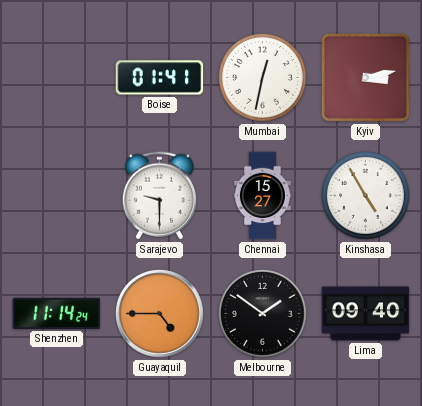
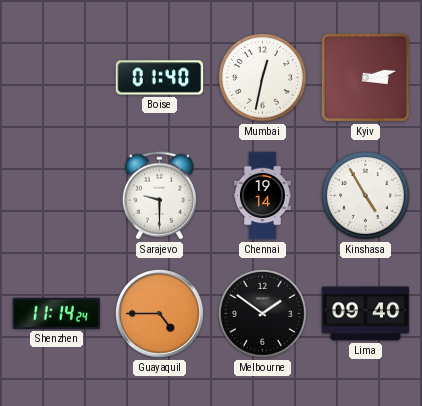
Boise: 01:41 -> 01:40
Chennai: 15:27 -> 19:14
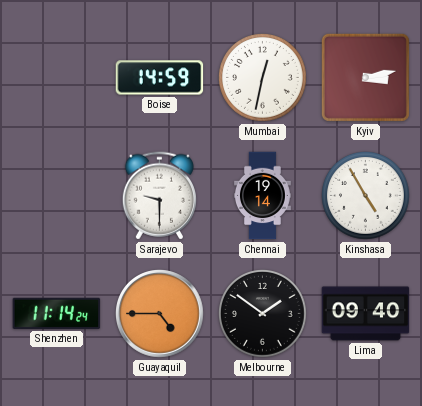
Boise: 01:40 -> 14:59
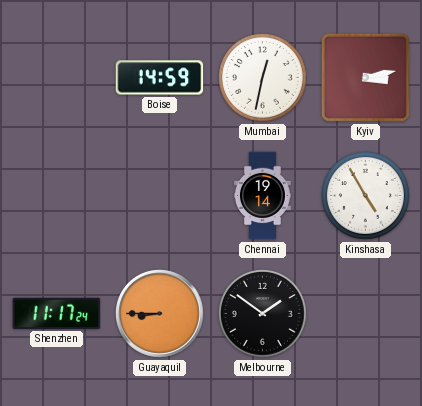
Sarajevo: 9:30 -> none
Shenzhen: 11:14 -> 11:17
Guayaquil: 4:45 -> 8:45
Lima: 09:40 -> none
